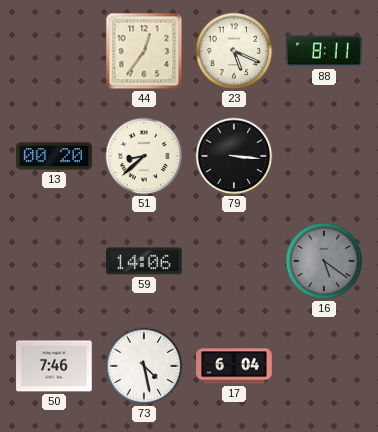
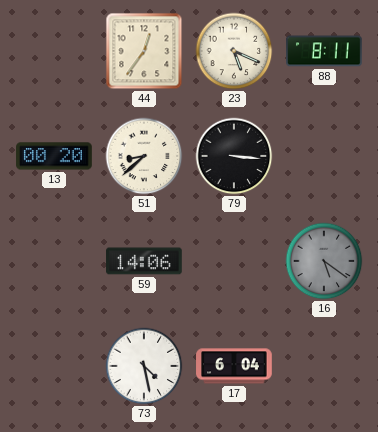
50: 7:46 -> none
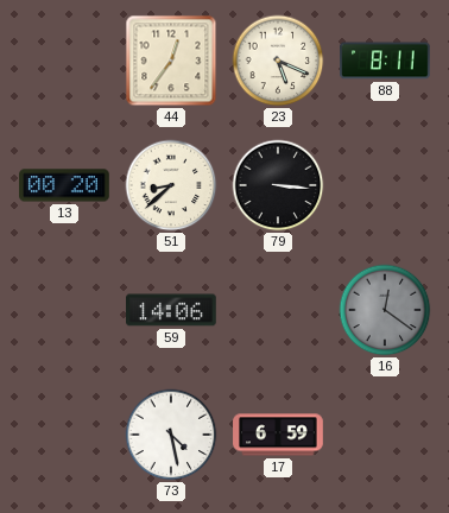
16: 5:21 -> 12:21
17: 6:04 -> 6:59
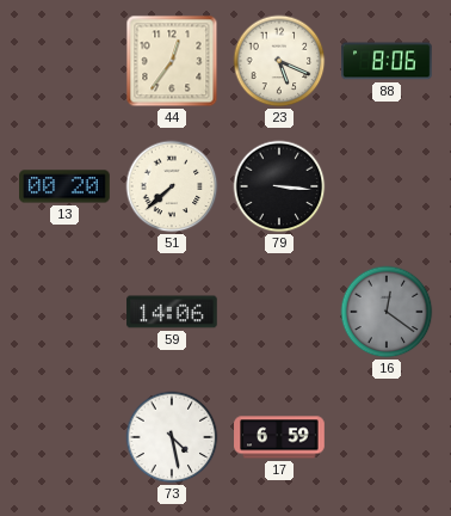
88: 8:11 -> 8:06
51: 8:38 -> 7:38
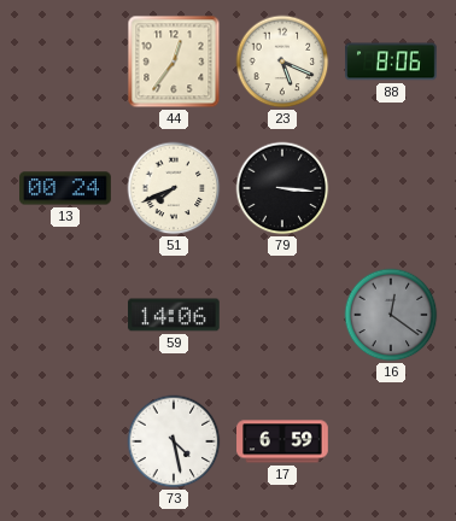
13: 00:20 -> 00:24
51: 7:38 -> 7:41
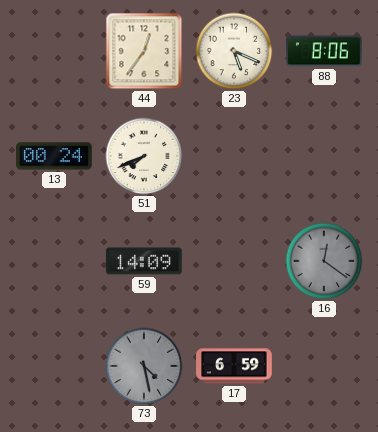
79: 3:16 -> none
59: 14:06 -> 14:09
73 dial: white -> grey
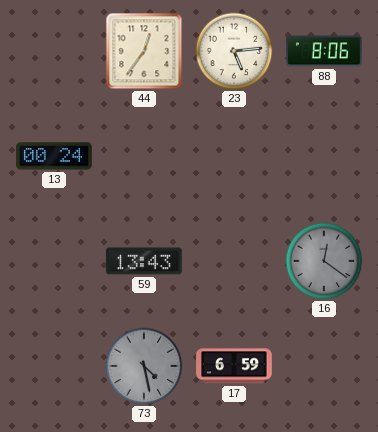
23: 5:19 -> 5:14
51: 7:41 -> none
59: 14:09 -> 13:43
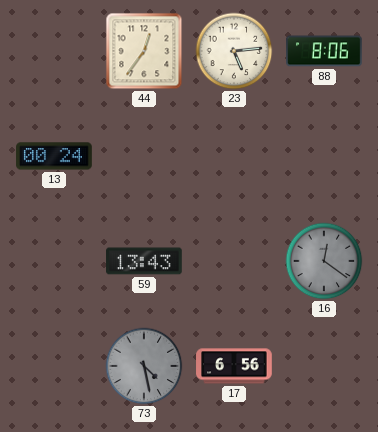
17: 6:59 -> 6:56
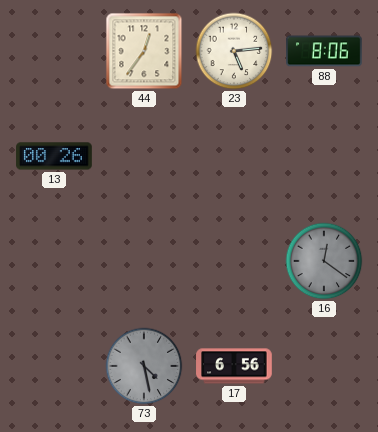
13: 00:24 -> 00:26
59: 13:43 -> none
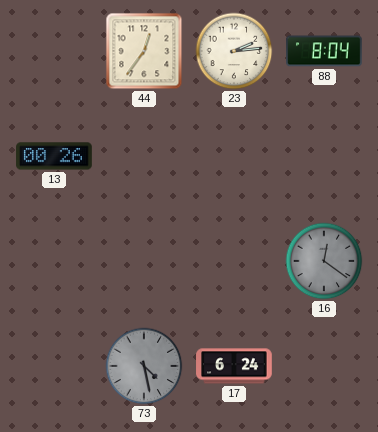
23: 5:14 -> 2:14
88: 8:06 -> 8:04
17: 6:56 -> 6:24
